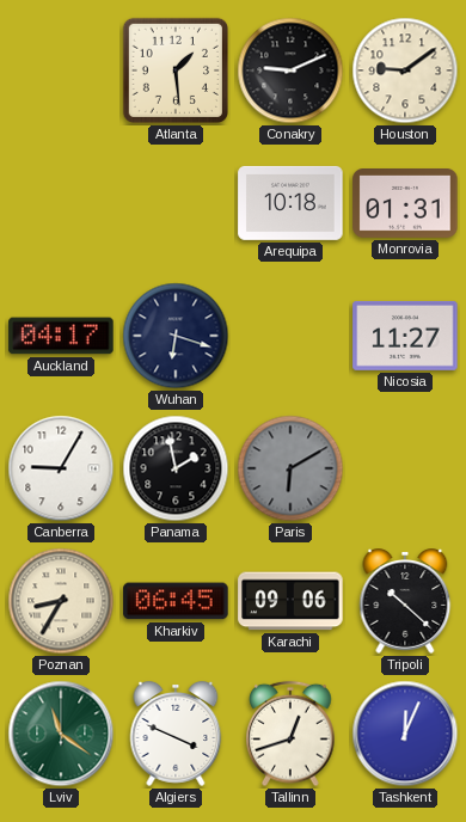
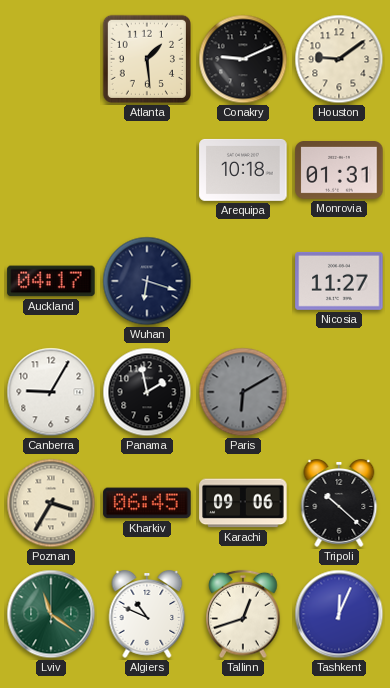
Poznan: 8:35 -> 3:35
Algiers: 3:49 -> 10:49
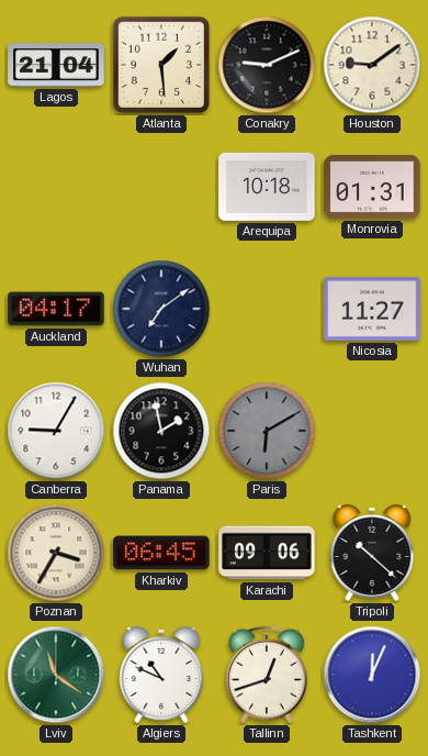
Lagos: none -> 21:04
Wuhan: 6:18 -> 7:09
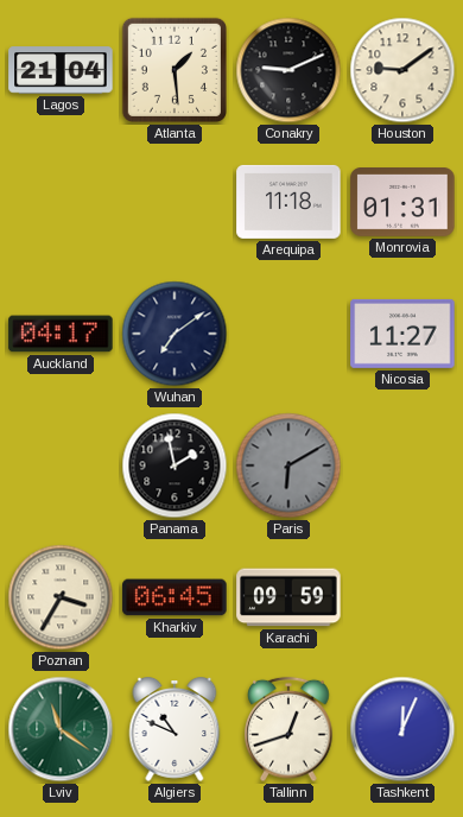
Arequipa: 10:18 -> 11:18
Canberra: 9:05 -> none
Karachi: 09:06 -> 09:59
Tripoli: 10:22 -> none
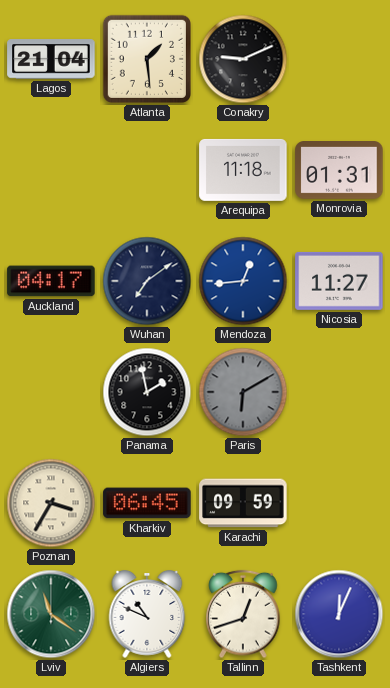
Houston: 9:09 -> none
Mendoza: none -> 12:44
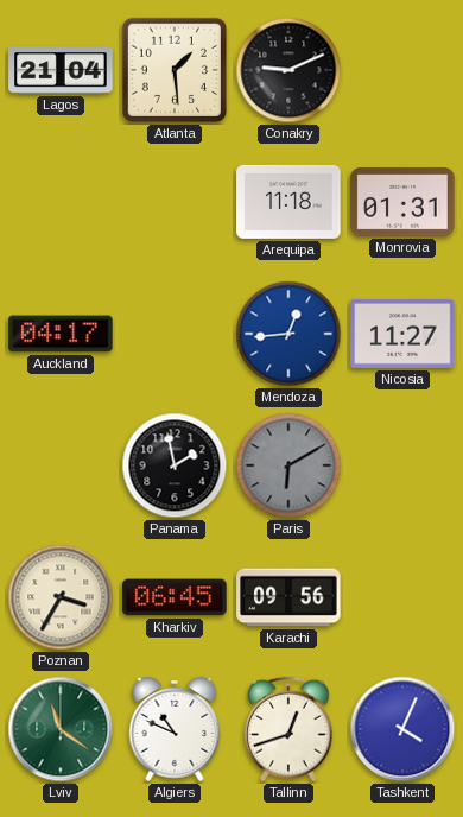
Wuhan: 7:09 -> none
Karachi: 09:59 -> 09:56
Tashkent: 12:04 -> 4:04
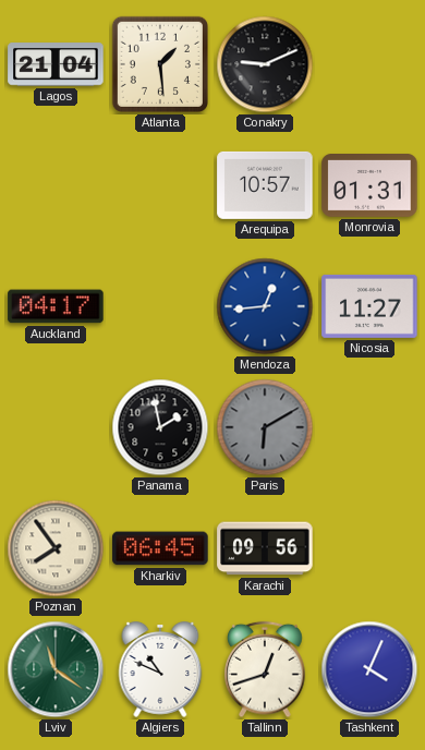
Arequipa: 11:18 -> 10:57
Poznan: 3:35 -> 7:54
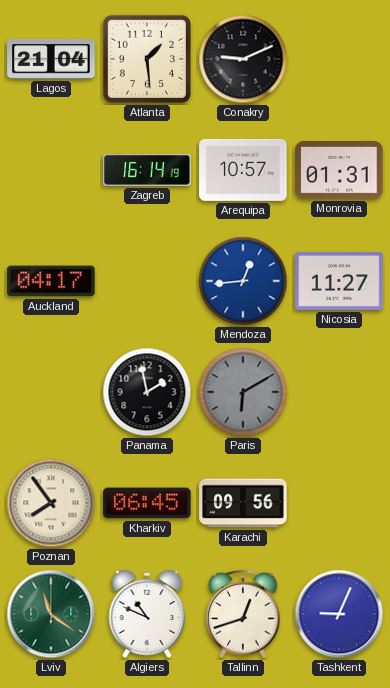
Zagreb: none -> 16:14
Tashkent: 4:04 -> 9:04
